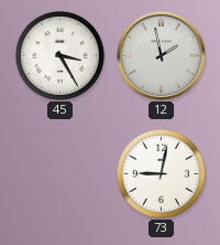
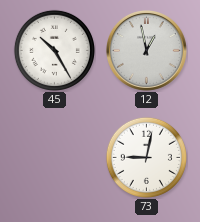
45: 3:25 -> 10:25
12: 1:58 -> 12:58
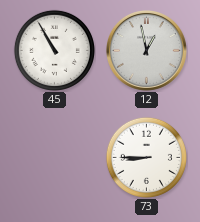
45: 10:25 -> 10:55
73: 9:02 -> 8:45
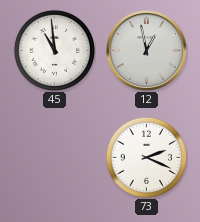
45: 10:55 -> 10:59
73: 8:45 -> 2:19
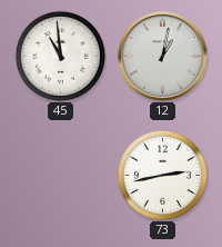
12: 12:58 -> 1:02
73: 2:19 -> 2:43
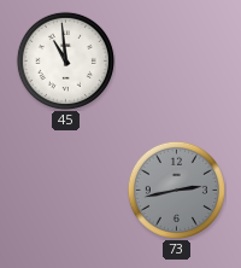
12: 1:02 -> none
73 dial: white -> grey
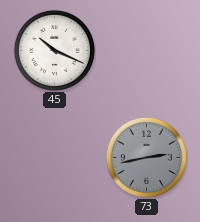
45: 10:59 -> 10:19
